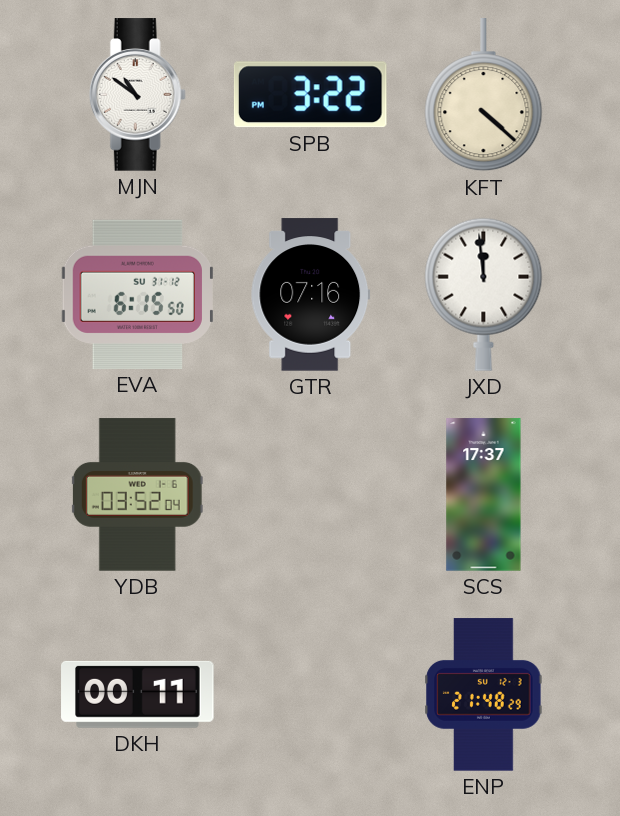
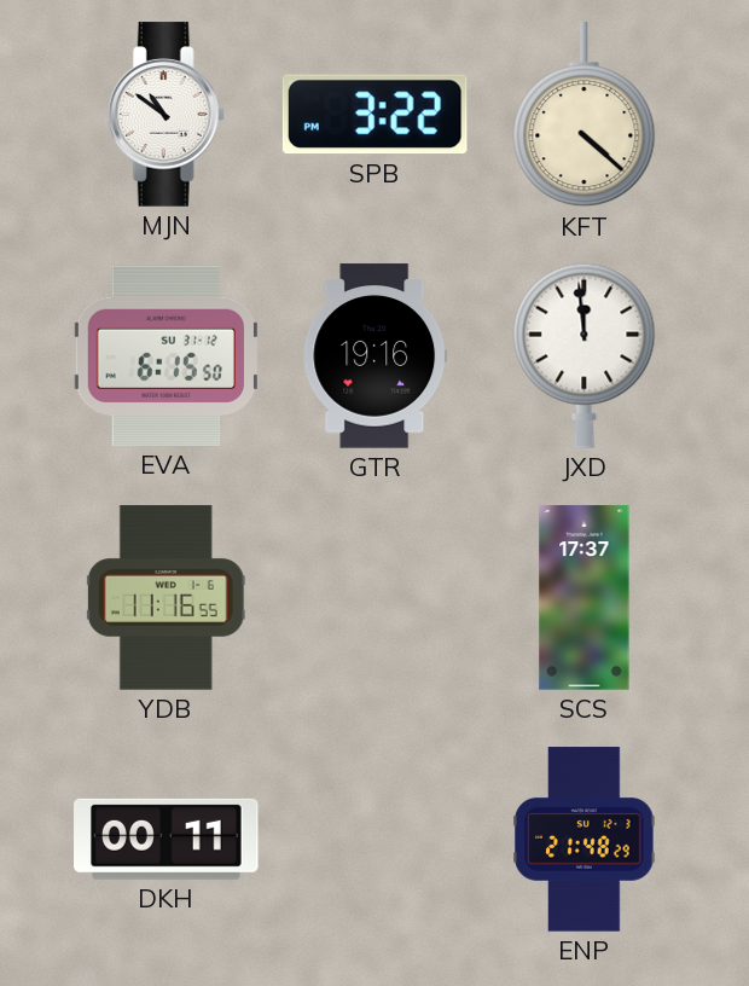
GTR: 07:16 -> 19:16
YDB: 03:52 -> 11:16
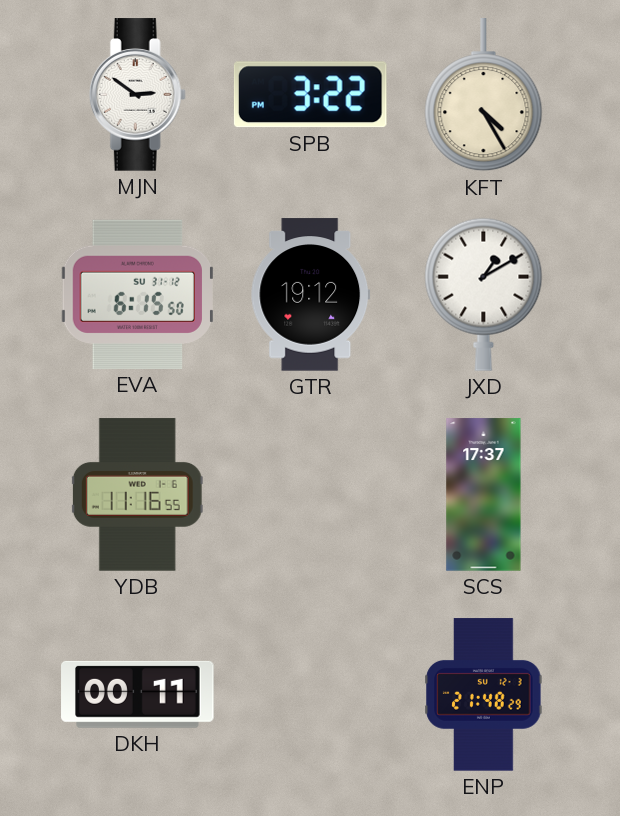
MJN: 10:51 -> 2:51
KFT: 4:22 -> 4:25
GTR: 19:16 -> 19:12
JXD: 11:59 -> 1:10
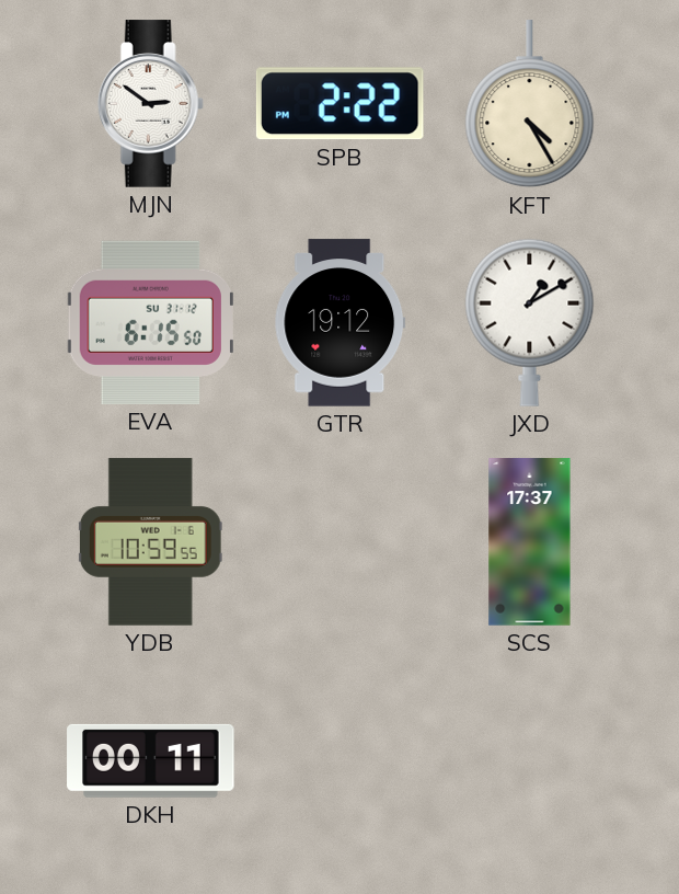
SPB: 3:22 -> 2:22
YDB: 11:16 -> 10:59
ENP: 21:48 -> none
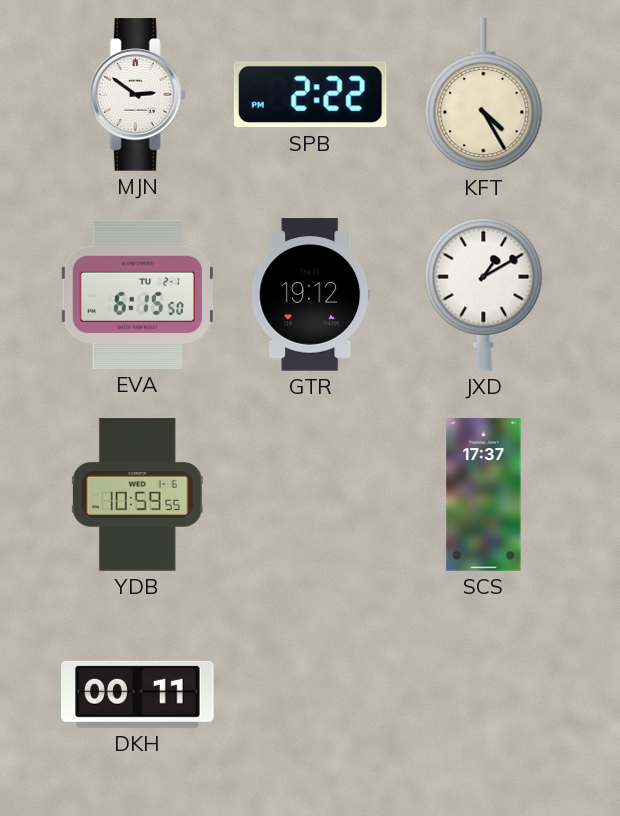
EVA date: SU 31-12 -> TU 2-1
